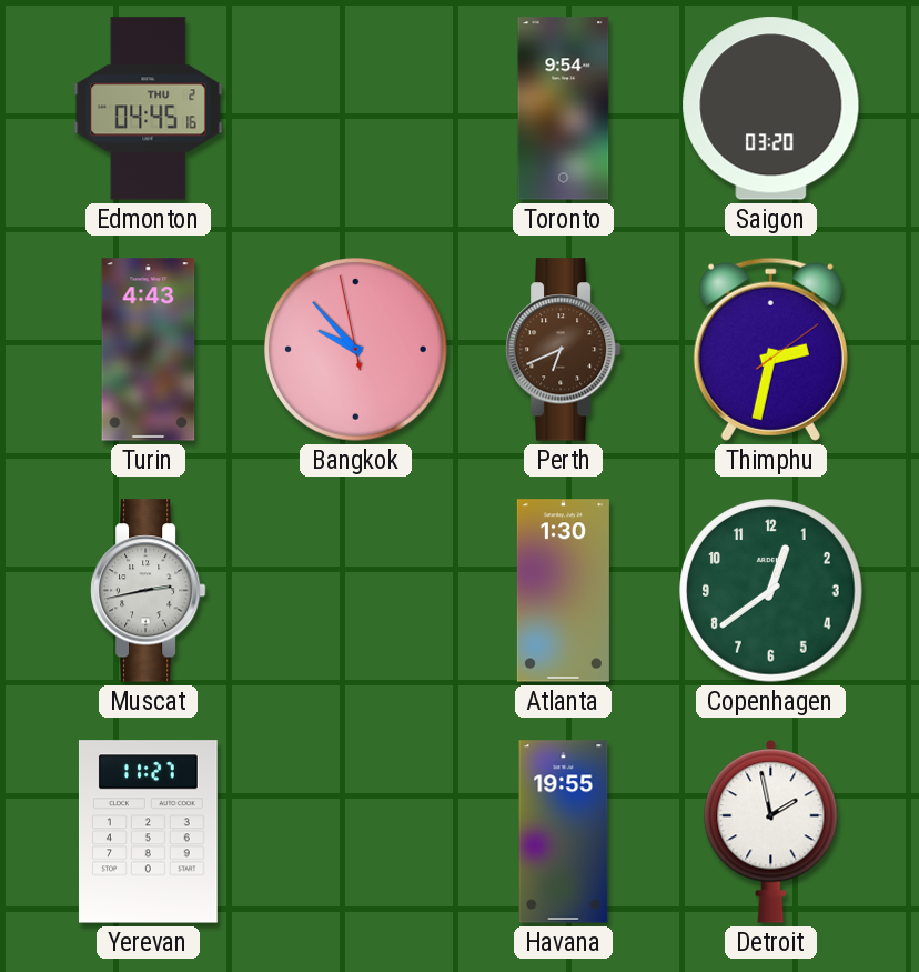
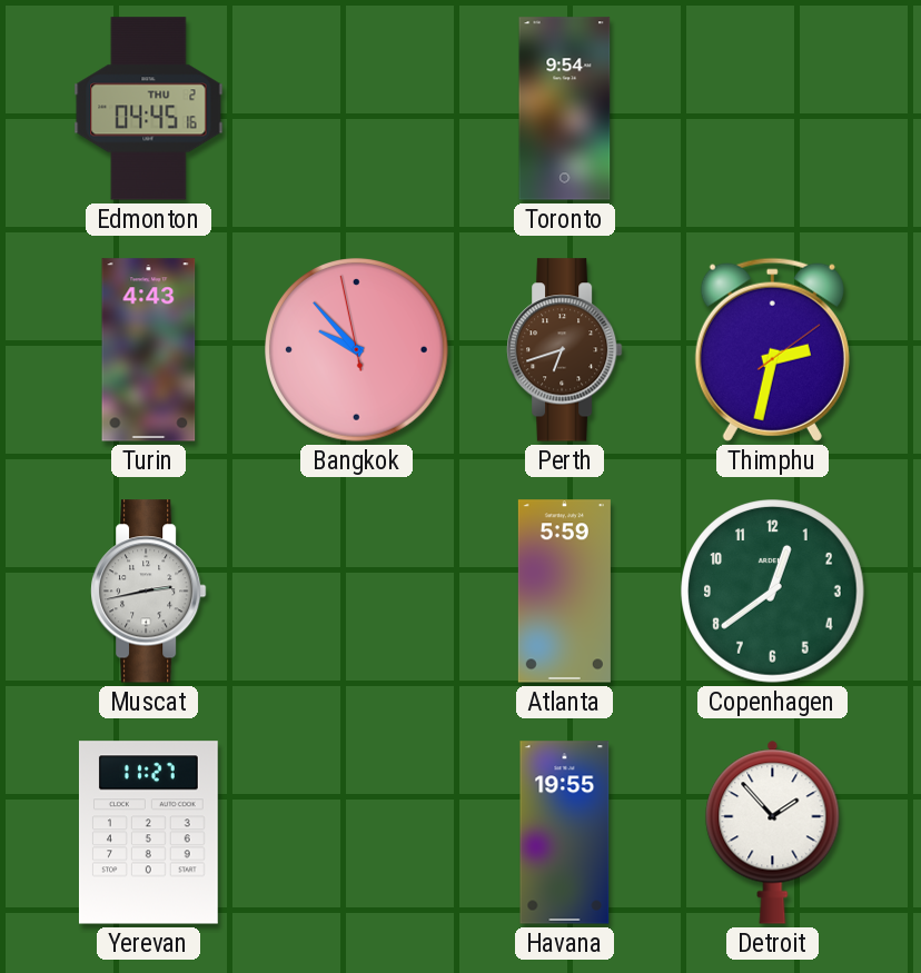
Saigon: 03:20 -> none
Perth: 6:41 -> 6:42
Atlanta: 1:30 -> 5:59
Detroit: 1:58 -> 1:53
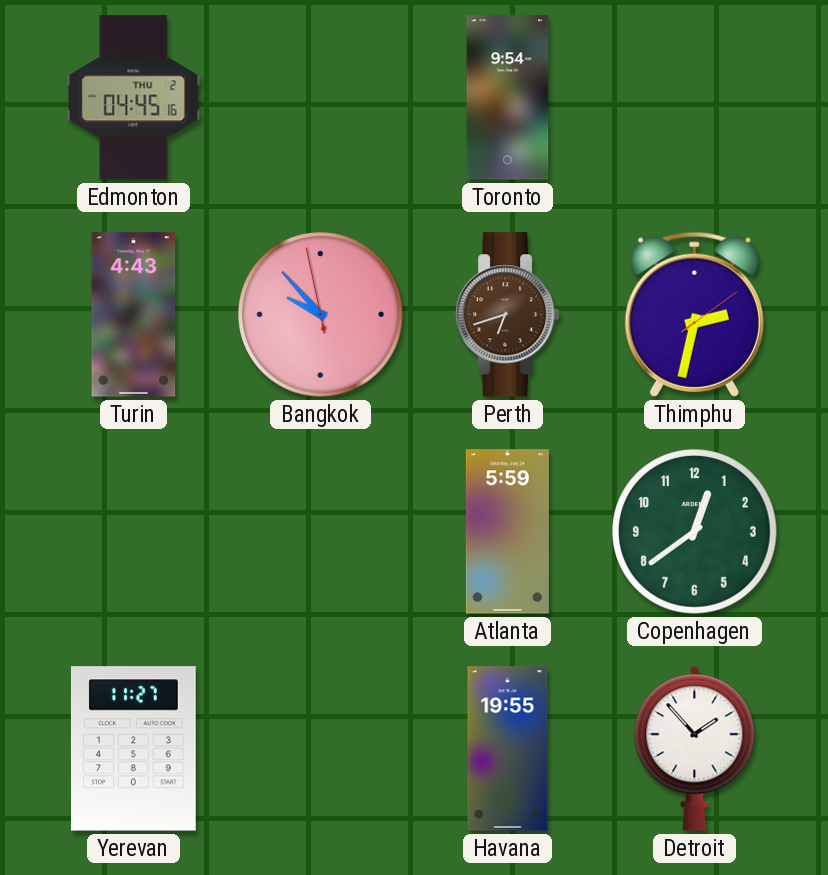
Muscat: 2:43 -> none
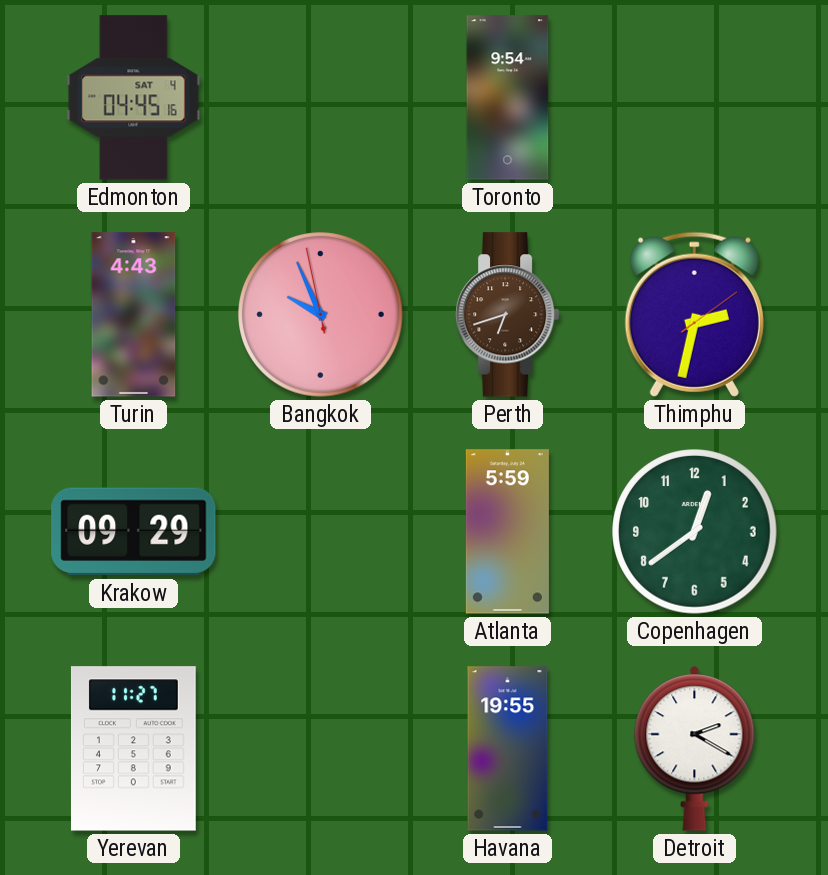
Edmonton date: THU 2 -> SAT 4
Bangkok: 9:52 -> 9:55
Krakow: none -> 09:29
Detroit: 1:53 -> 2:20
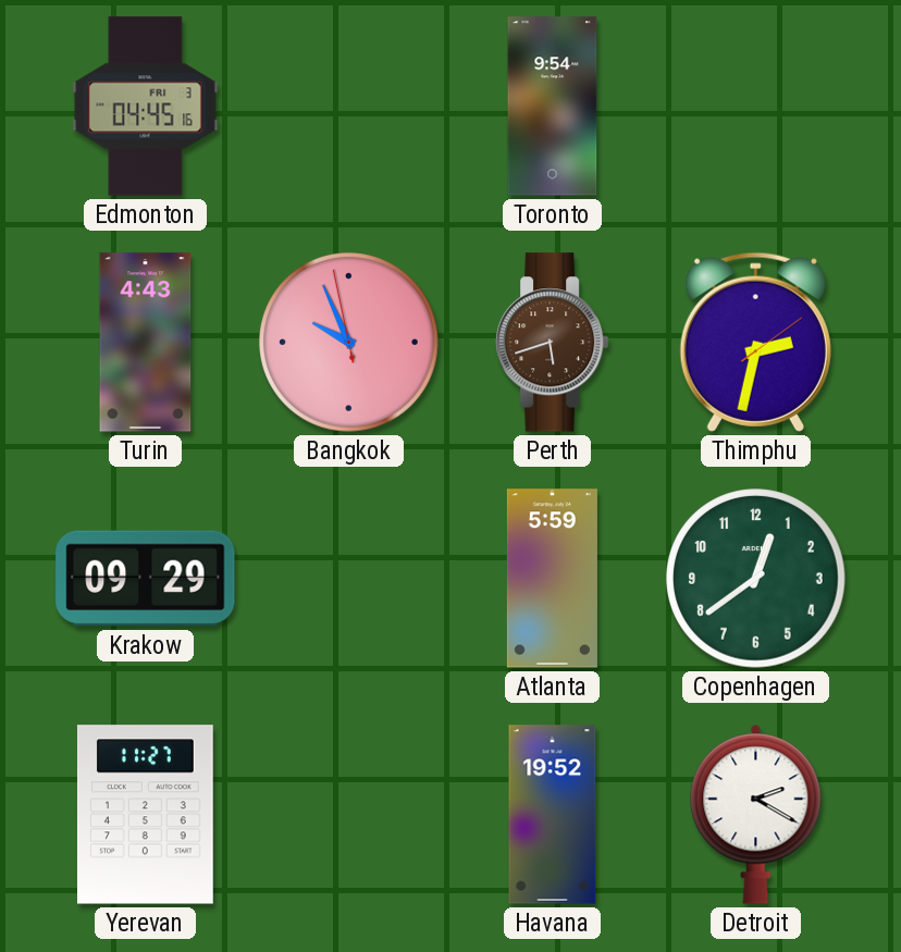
Edmonton date: SAT 4 -> FRI 3
Perth: 6:42 -> 5:42
Havana: 19:55 -> 19:52
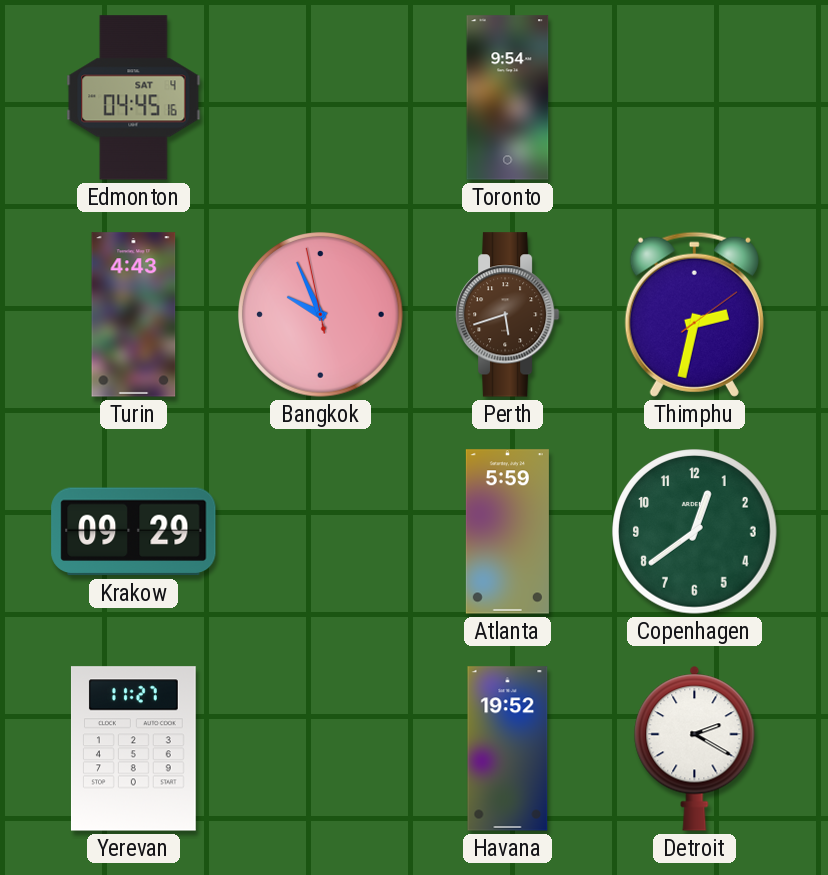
Edmonton date: FRI 3 -> SAT 4
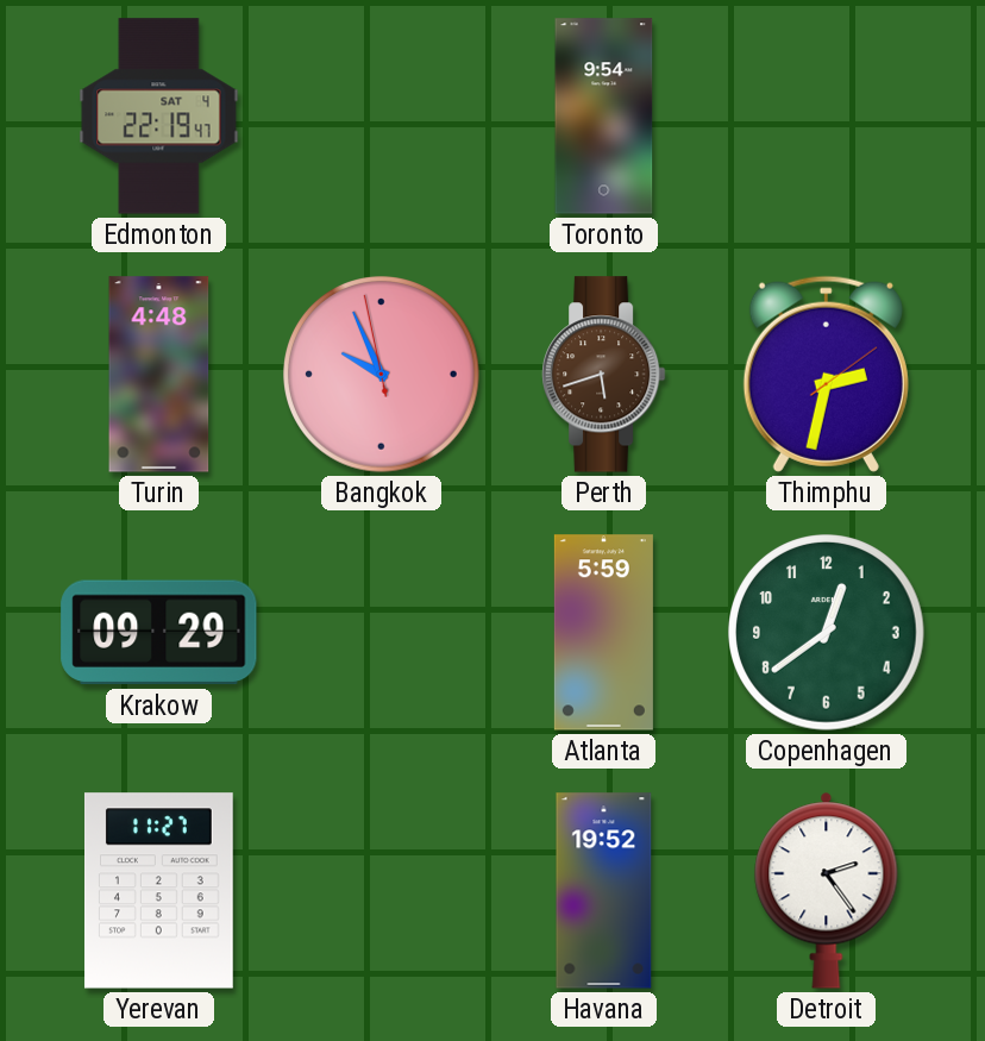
Edmonton: 04:45 -> 22:19
Turin: 4:43 -> 4:48
Detroit: 2:20 -> 2:24
